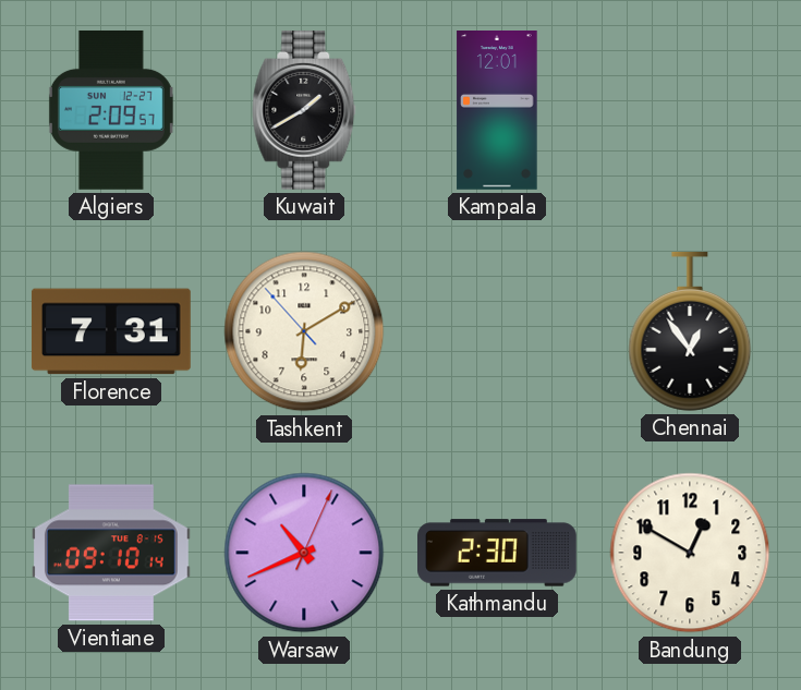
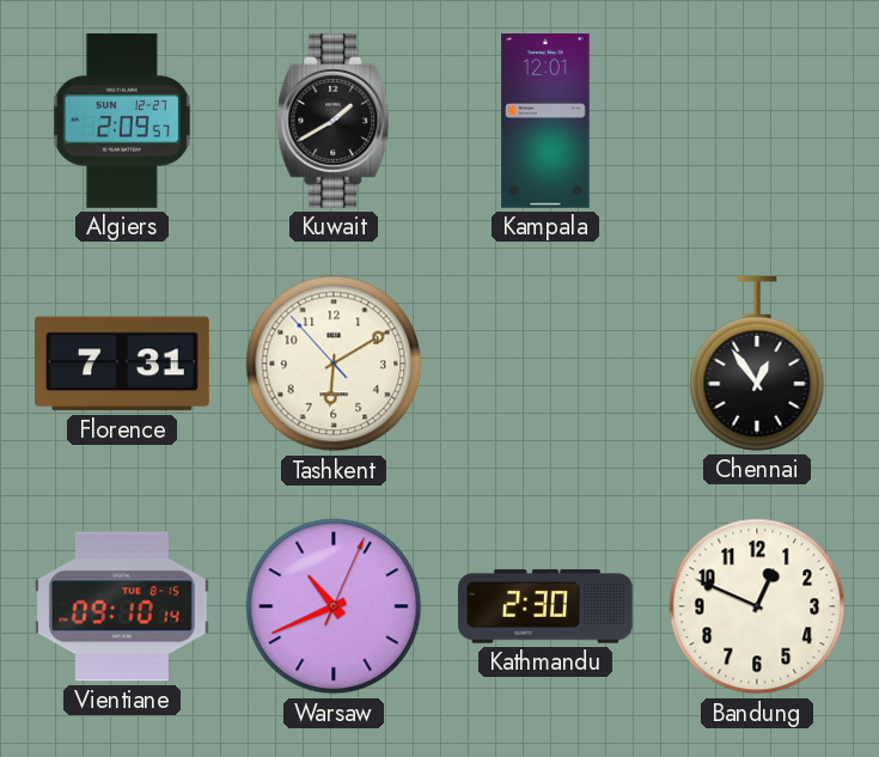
Bandung: 12:50 -> 12:49
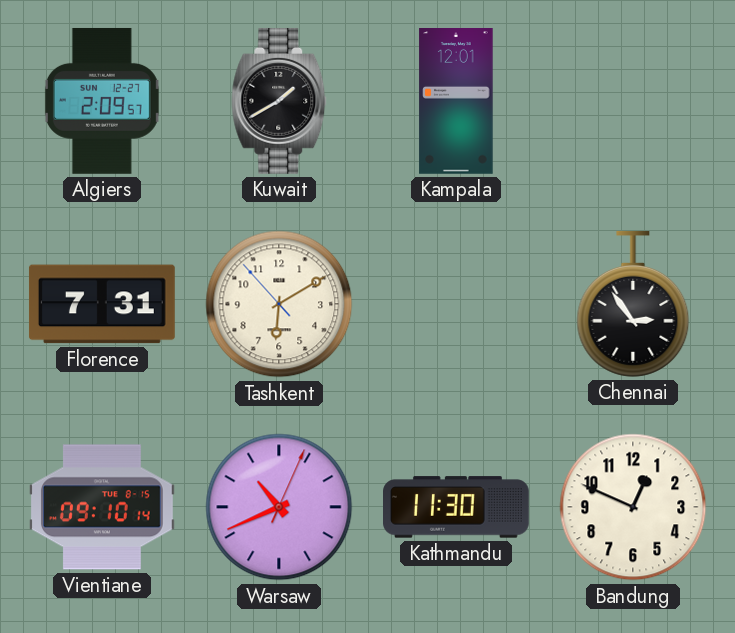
Chennai: 12:54 -> 2:54
Kathmandu: 2:30 -> 11:30
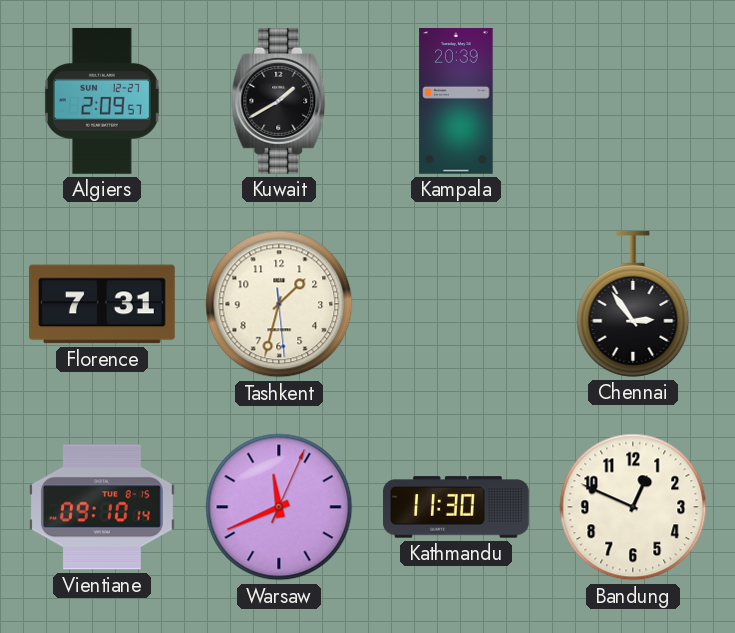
Kampala: 12:01 -> 20:39
Tashkent: 6:09 -> 1:32
Warsaw: 10:41 -> 11:41
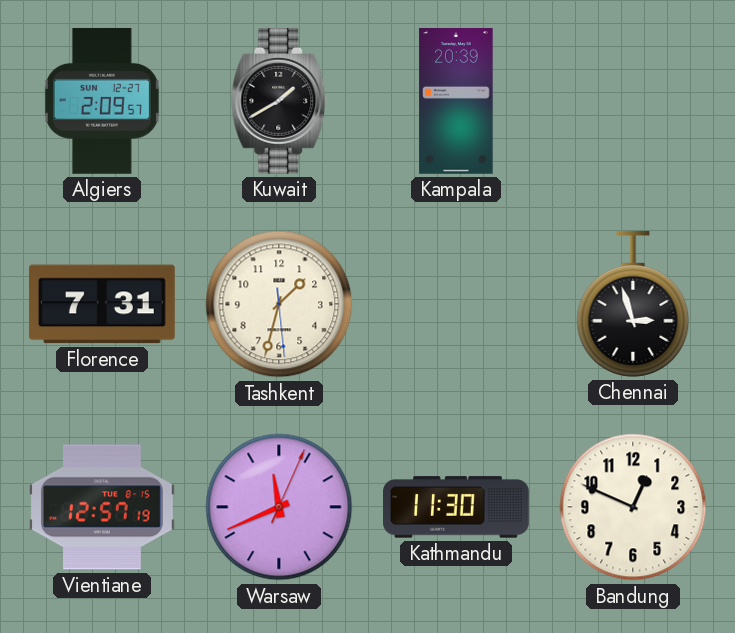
Chennai: 2:54 -> 2:57
Vientiane: 09:10 -> 12:57
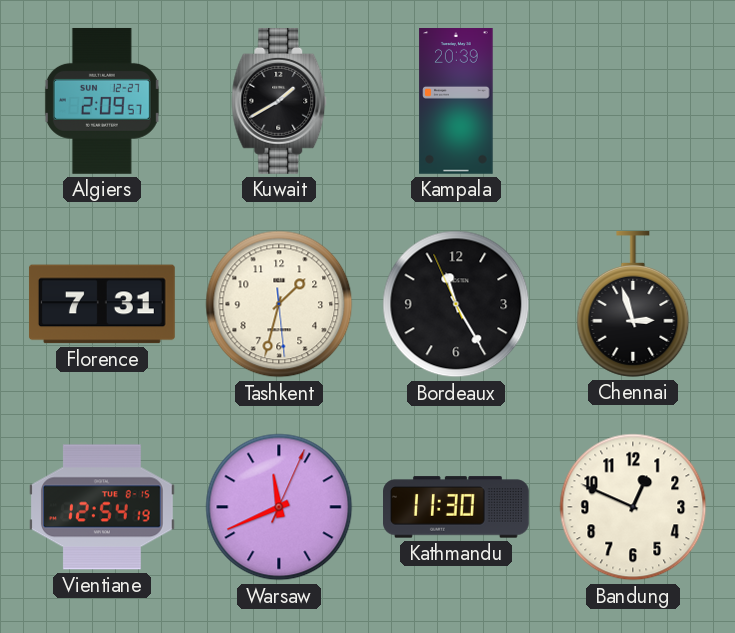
Bordeaux: none -> 11:24
Vientiane: 12:57 -> 12:54
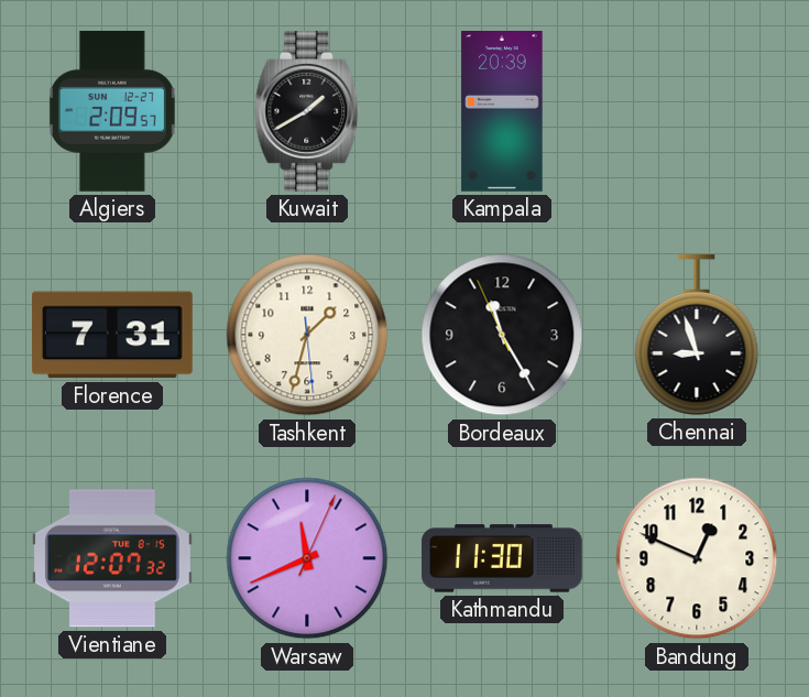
Chennai: 2:57 -> 8:57
Vientiane: 12:54 -> 12:07
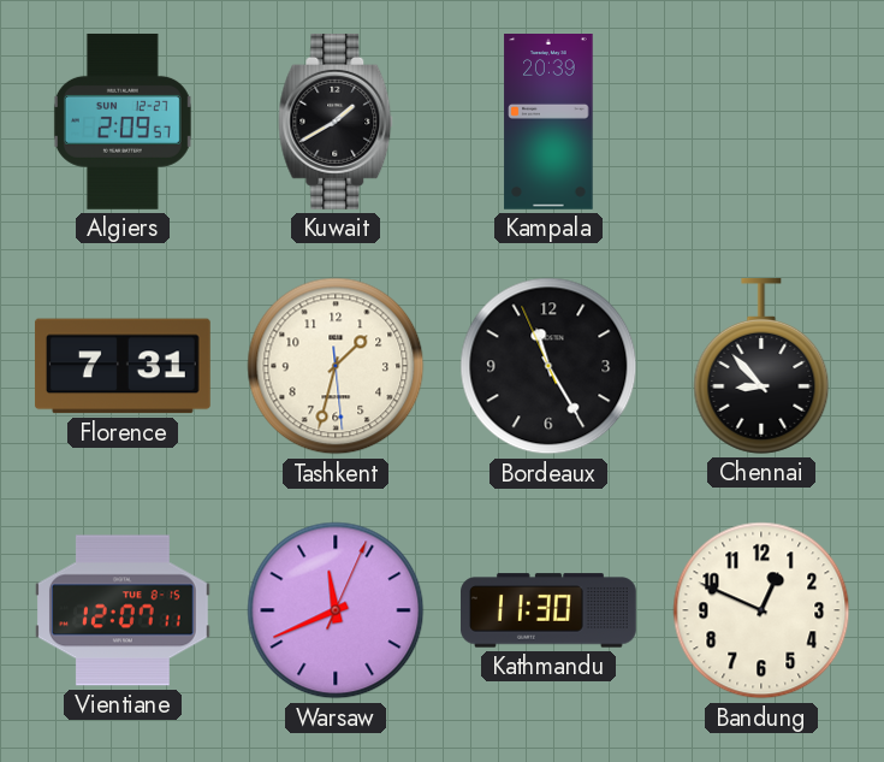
Chennai: 8:57 -> 8:53
Vientiane: 12:07:32 -> 12:07:11
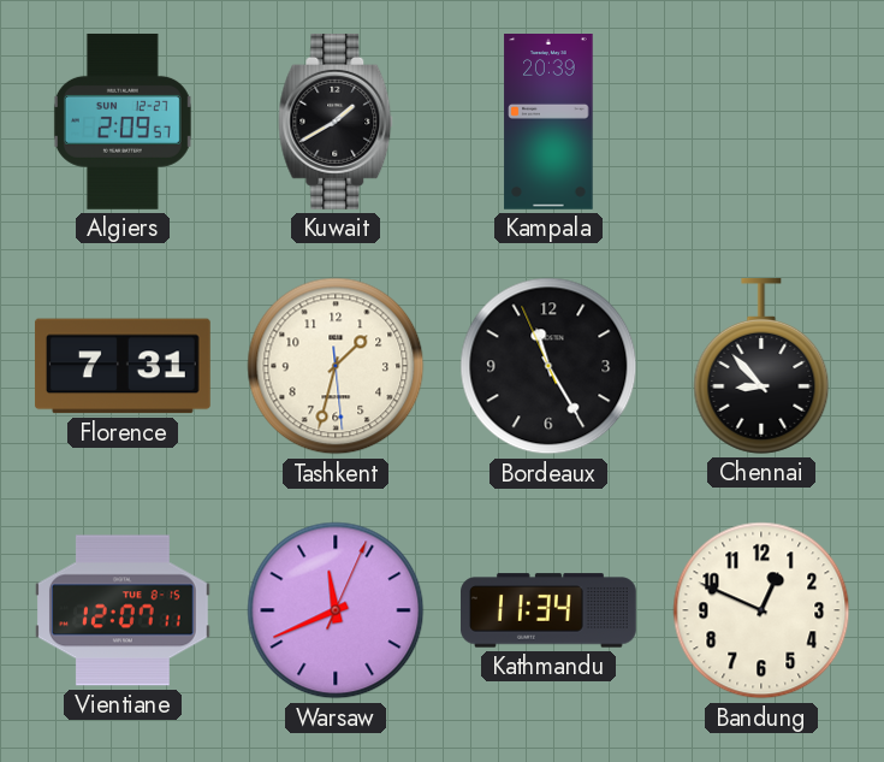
Kathmandu: 11:30 -> 11:34
